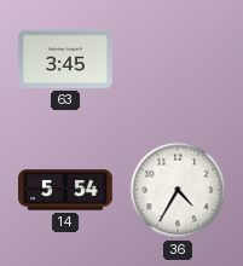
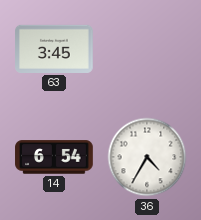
14: 5:54 -> 6:54
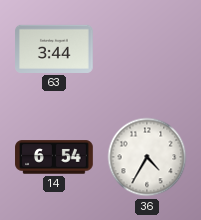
63: 3:45 -> 3:44
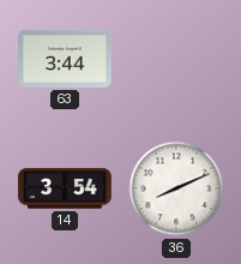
14: 6:54 -> 3:54
36: 4:35 -> 8:11
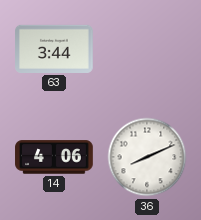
14: 3:54 -> 4:06
